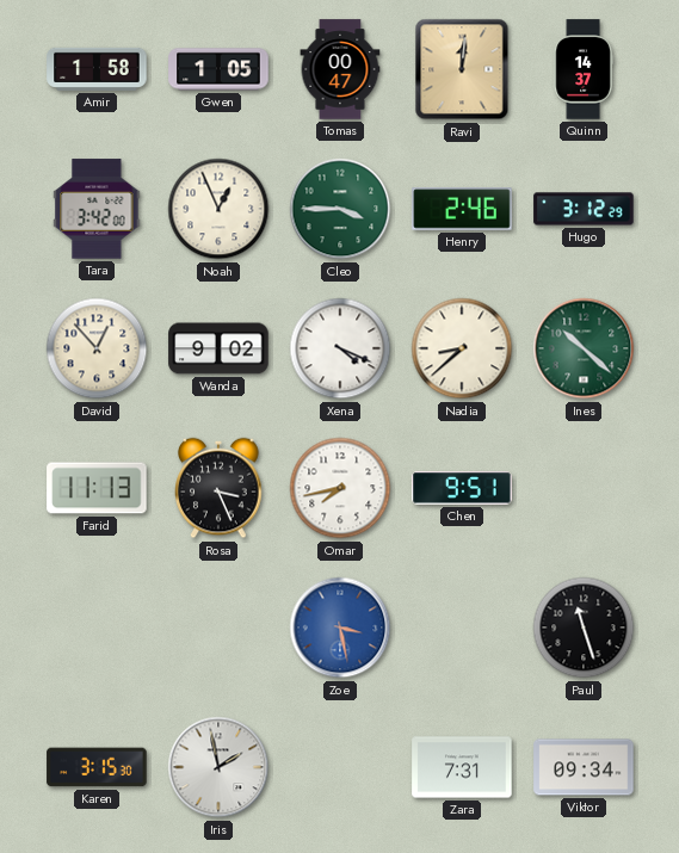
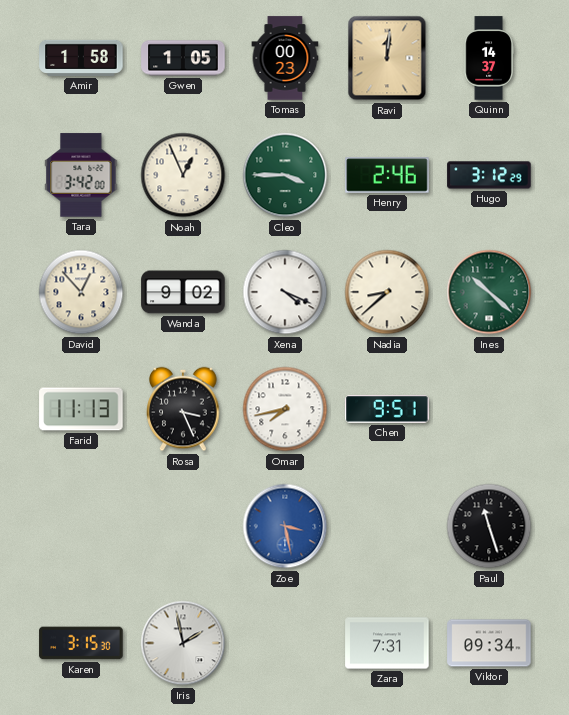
Tomas: 00:47 -> 00:23
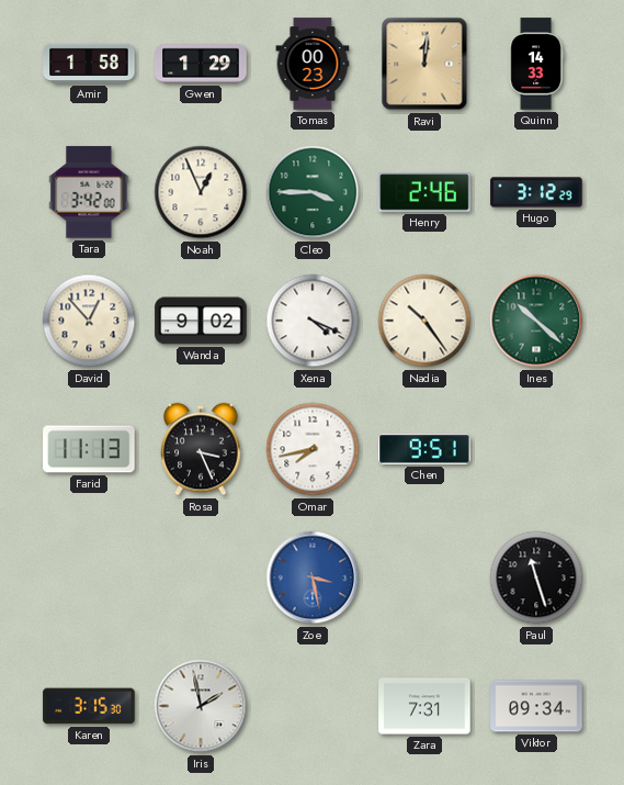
Gwen: 1:05 -> 1:29
Quinn: 14:37 -> 14:33
Nadia: 8:38 -> 10:24
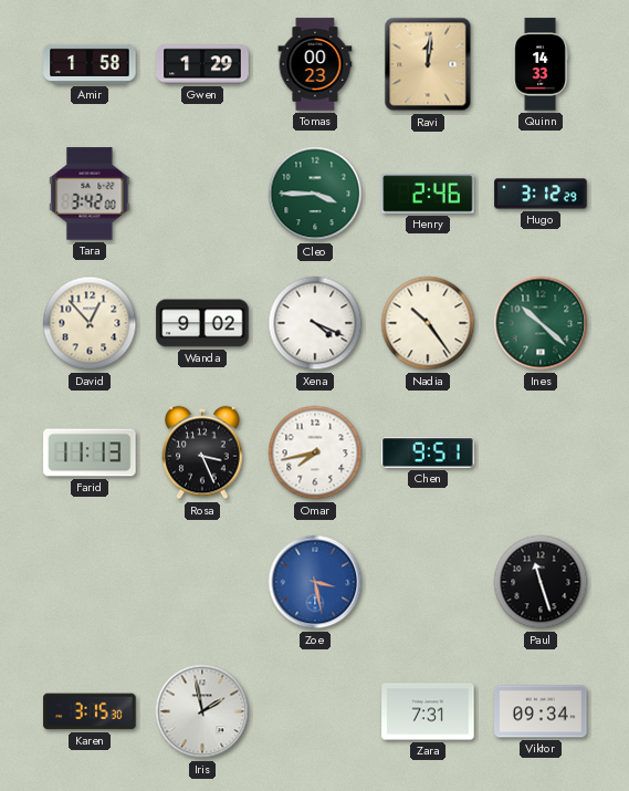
Noah: 12:56 -> none
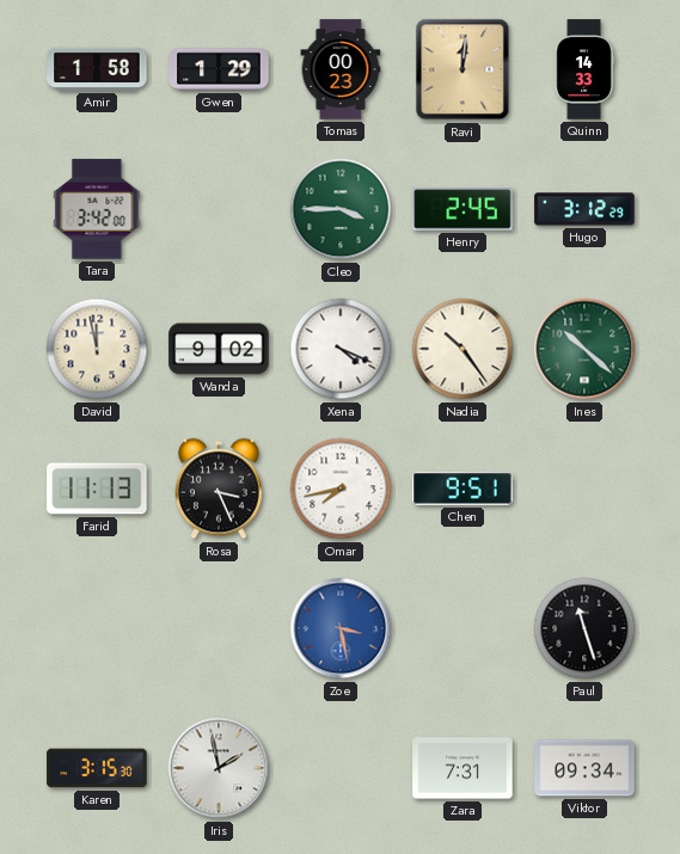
Henry: 2:46 -> 2:45
David: 12:53 -> 11:58
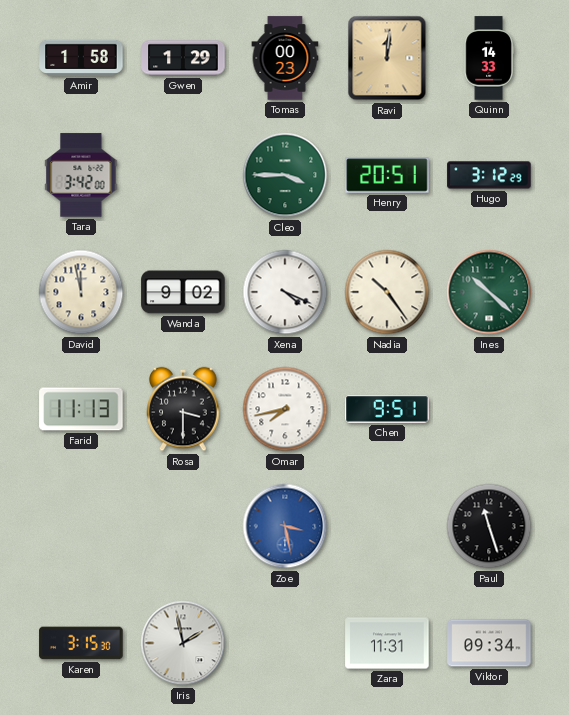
Henry: 2:45 -> 20:51
Rosa: 3:26 -> 3:30
Zara: 7:31 -> 11:31
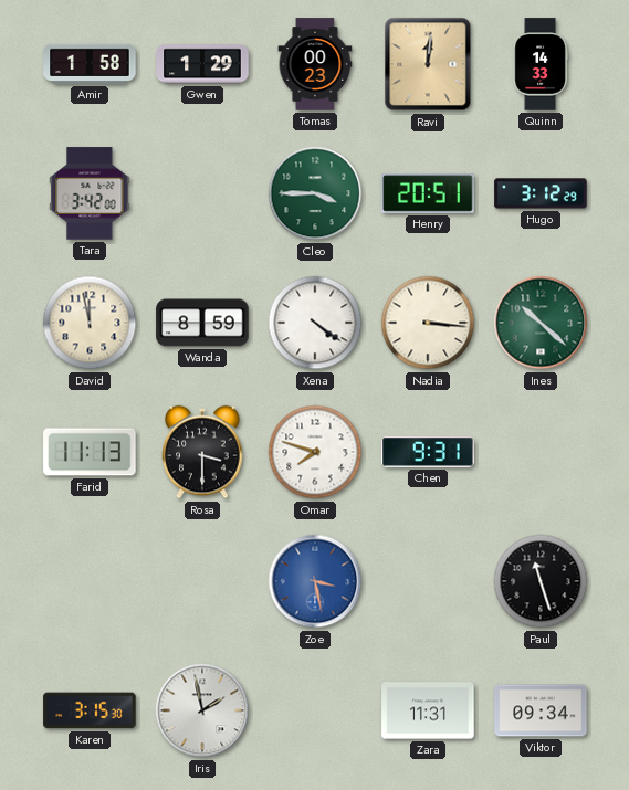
Wanda: 9:02 -> 8:59
Xena: 4:19 -> 4:21
Nadia: 10:24 -> 3:16
Omar: 7:43 -> 7:48
Chen: 9:51 -> 9:31
